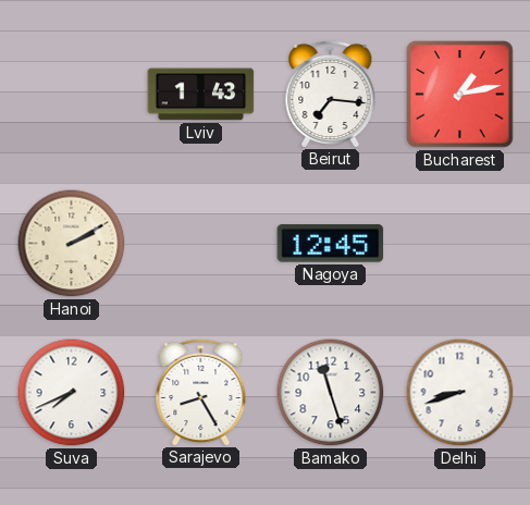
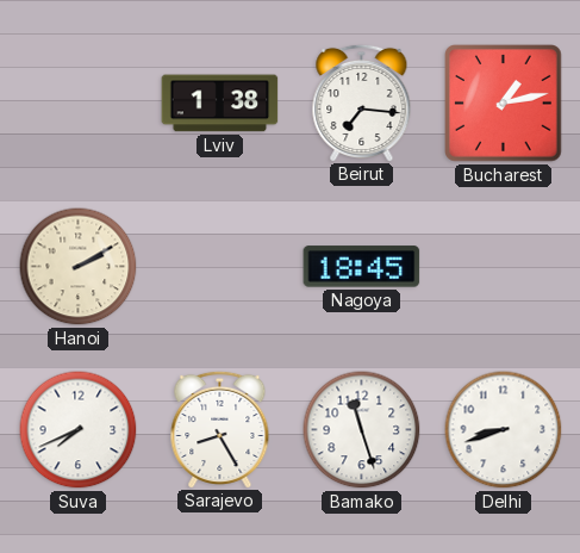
Lviv: 1:43 -> 1:38
Nagoya: 12:45 -> 18:45
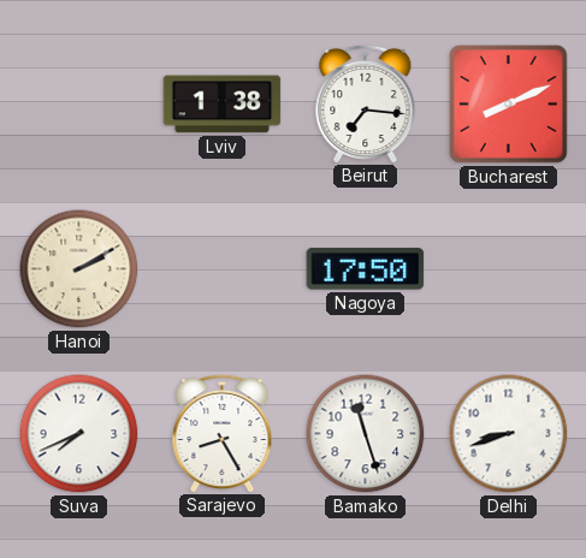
Bucharest: 1:13 -> 8:11
Nagoya: 18:45 -> 17:50
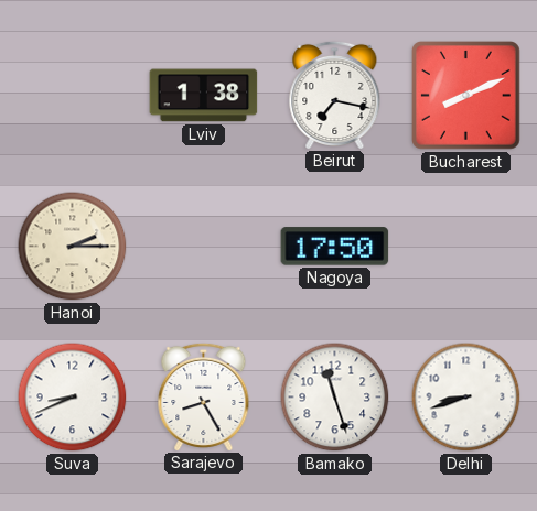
Beirut: 7:16 -> 7:17
Hanoi: 2:10 -> 2:15
Suva: 7:41 -> 8:41
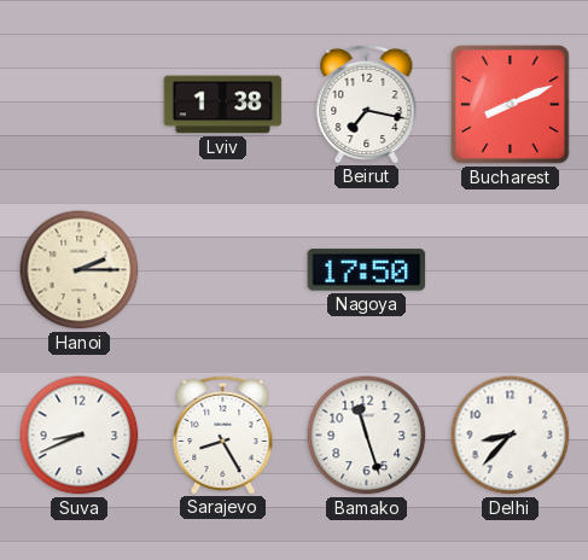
Delhi: 8:42 -> 8:37
